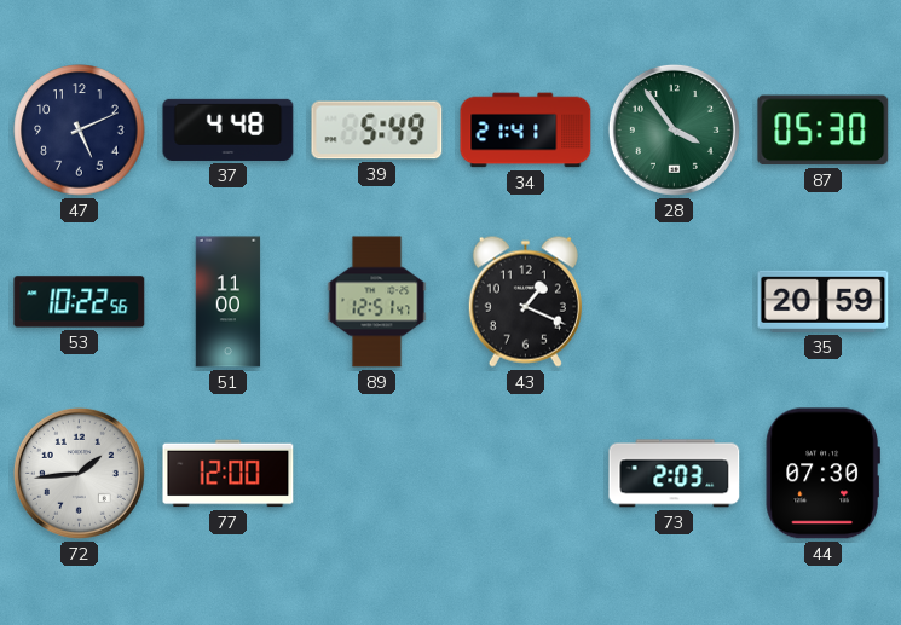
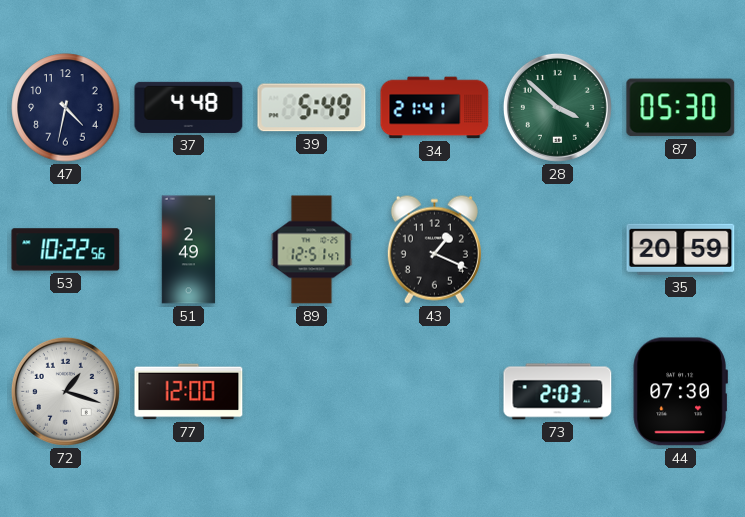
47: 5:11 -> 4:32
28: 3:54 -> 3:52
51: 11:00 -> 2:49
72: 1:44 -> 1:18
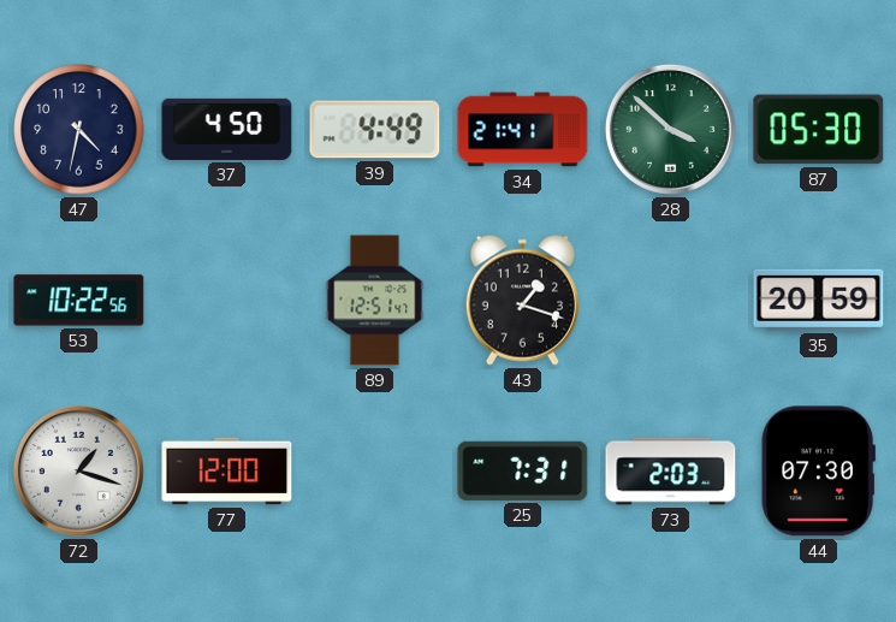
37: 4:48 -> 4:50
39: 5:49 -> 4:49
51: 2:49 -> none
43: 1:19 -> 1:18
25: none -> 7:31
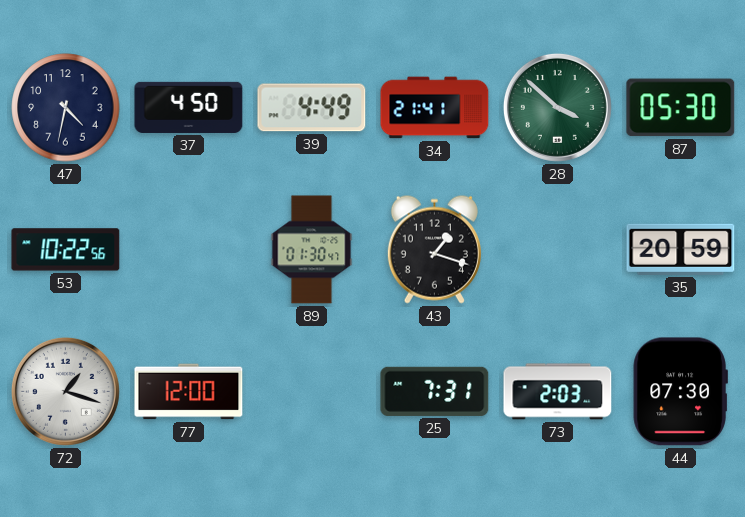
89: 12:51 -> 01:30
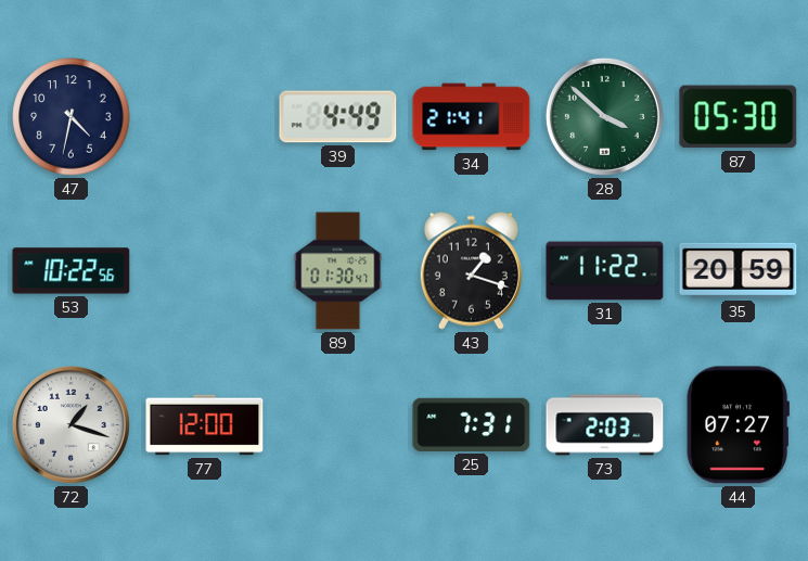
37: 4:50 -> none
31: none -> 11:22
44: 07:30 -> 07:27
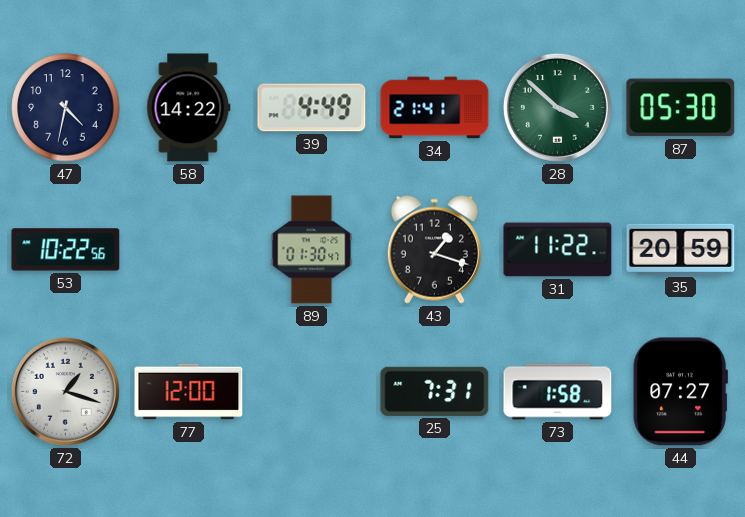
58: none -> 14:22
73: 2:03 -> 1:58
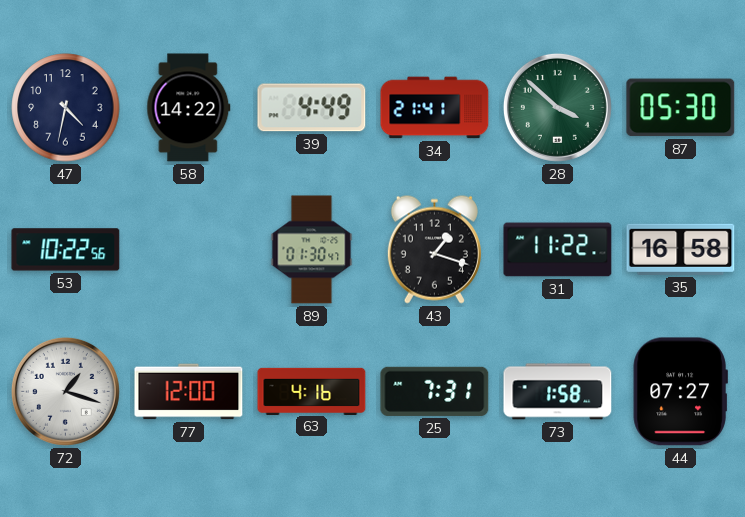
35: 20:59 -> 16:58
63: none -> 4:16
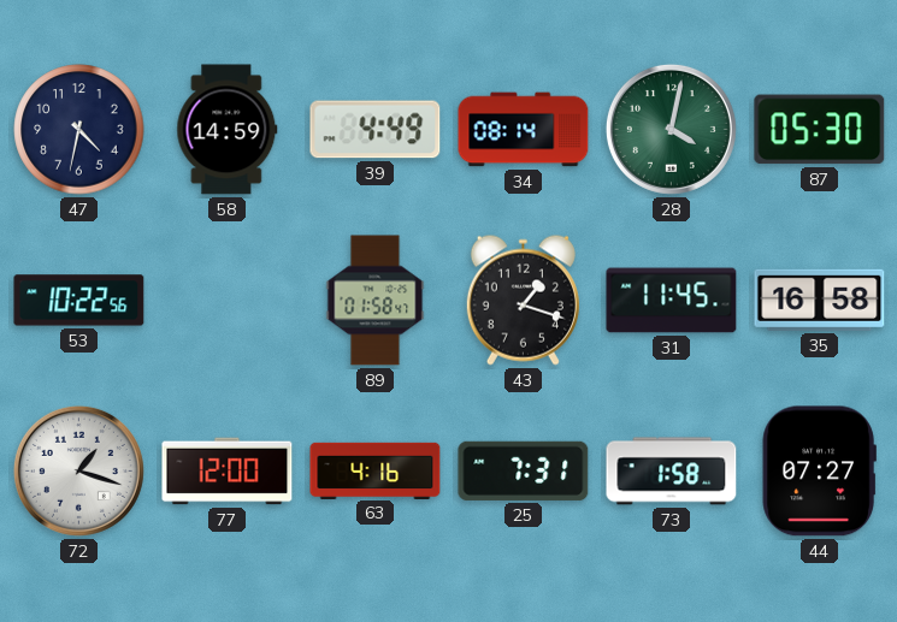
58: 14:22 -> 14:59
34: 21:41 -> 08:14
28: 3:52 -> 4:02
89: 01:30 -> 01:58
31: 11:22 -> 11:45
